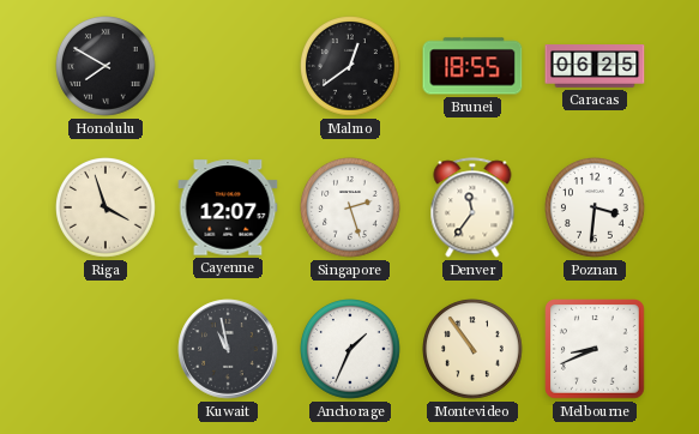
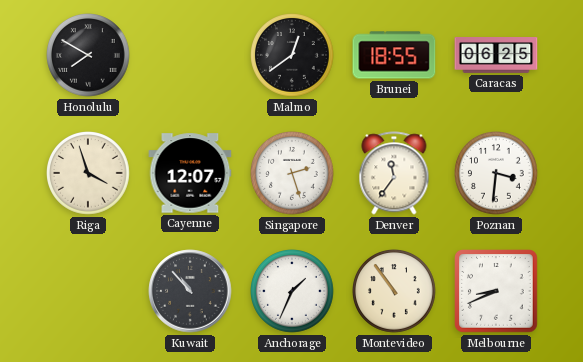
Kuwait: 10:58 -> 10:53
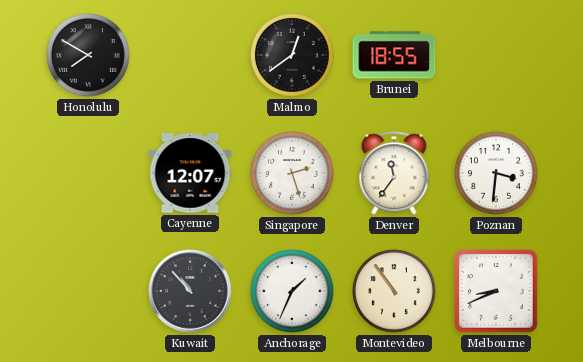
Caracas: 06:25 -> none
Riga: 3:57 -> none
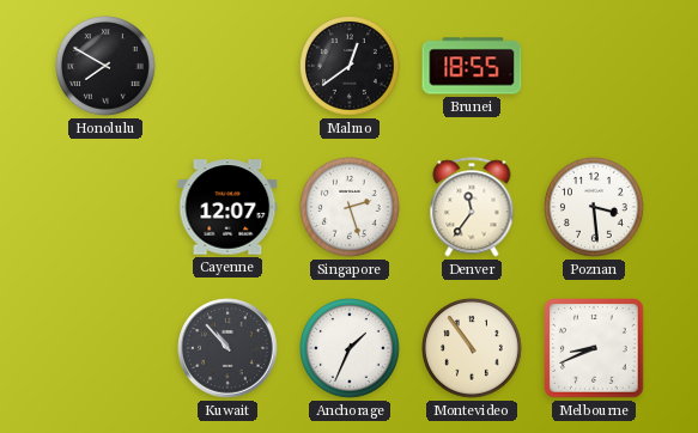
Poznan: 3:31 -> 3:29
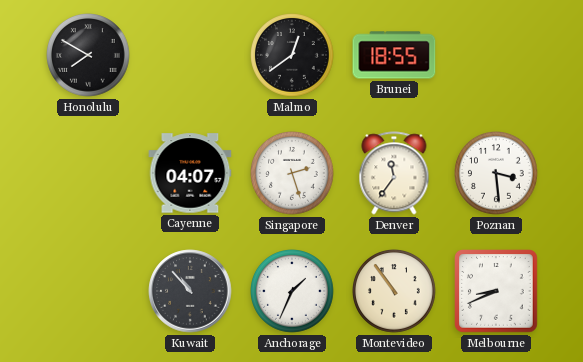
Cayenne: 12:07 -> 04:07
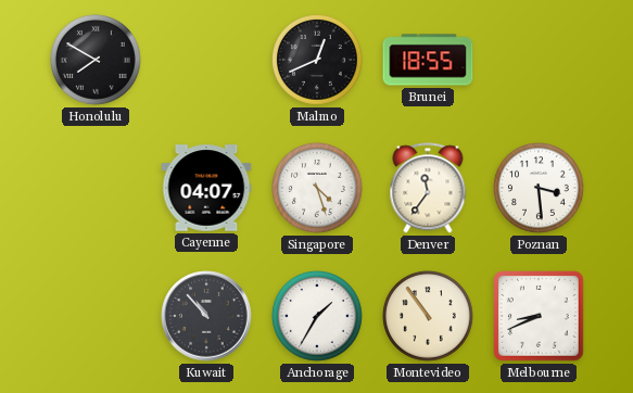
Malmo: 12:39 -> 12:41
Singapore: 2:27 -> 4:27
Anchorage: 1:34 -> 1:35
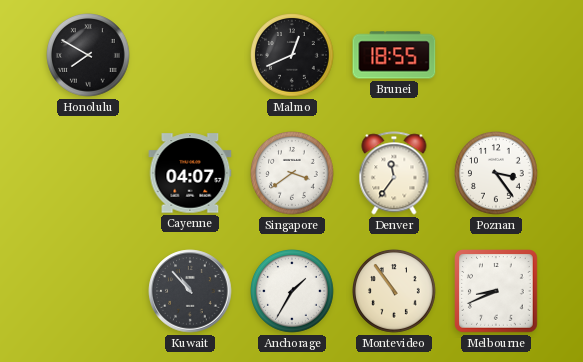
Singapore: 4:27 -> 3:39
Poznan: 3:29 -> 3:24
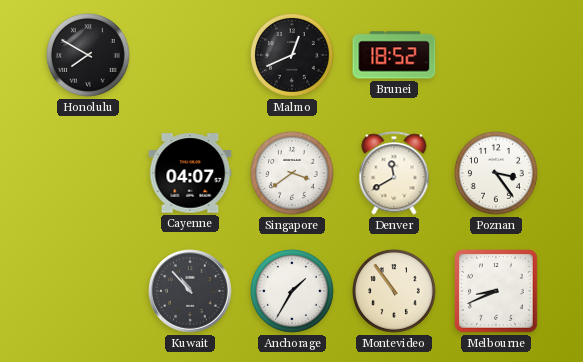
Brunei: 18:55 -> 18:52
Denver: 11:36 -> 11:40
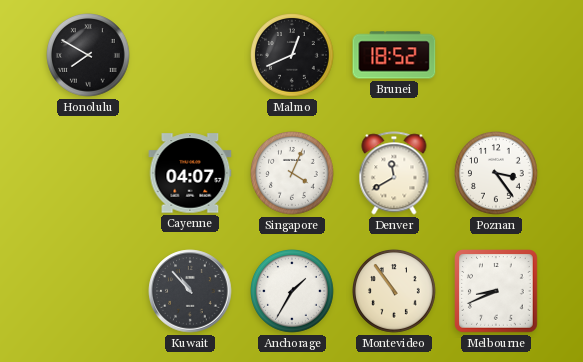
Singapore: 3:39 -> 4:04
